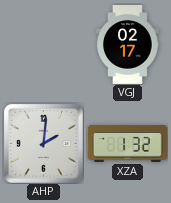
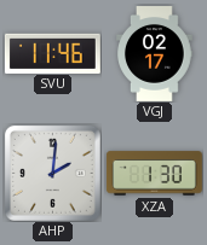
SVU: none -> 11:46
XZA: 1:32 -> 1:30
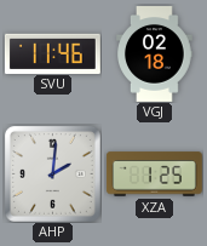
VGJ: 02:17 -> 02:18
XZA: 1:30 -> 1:25
